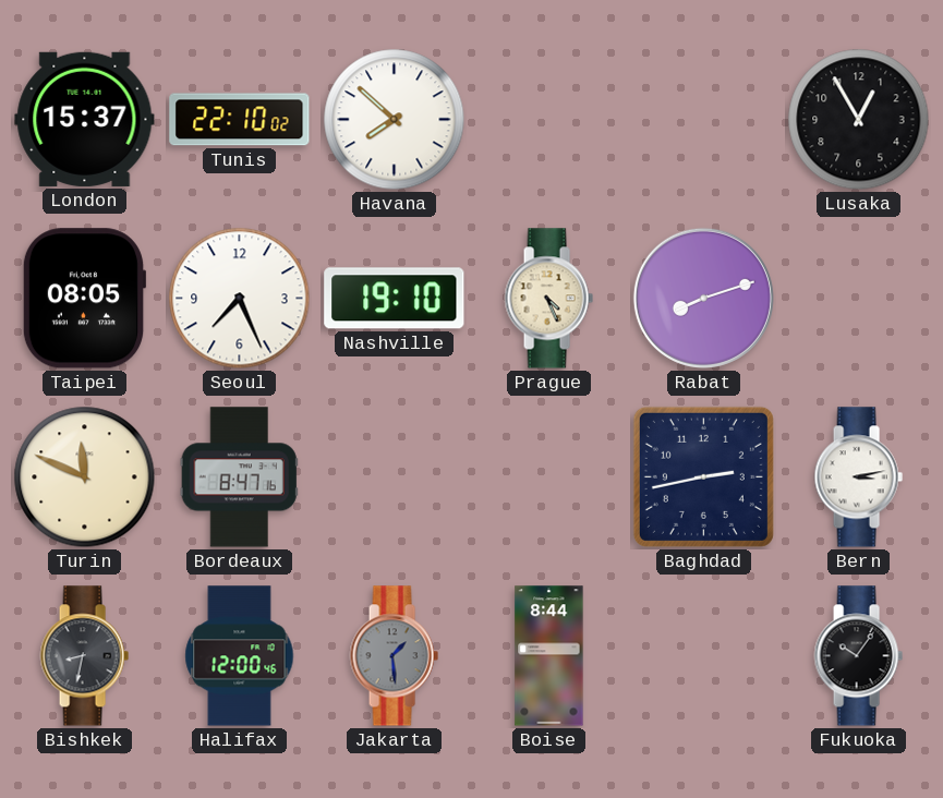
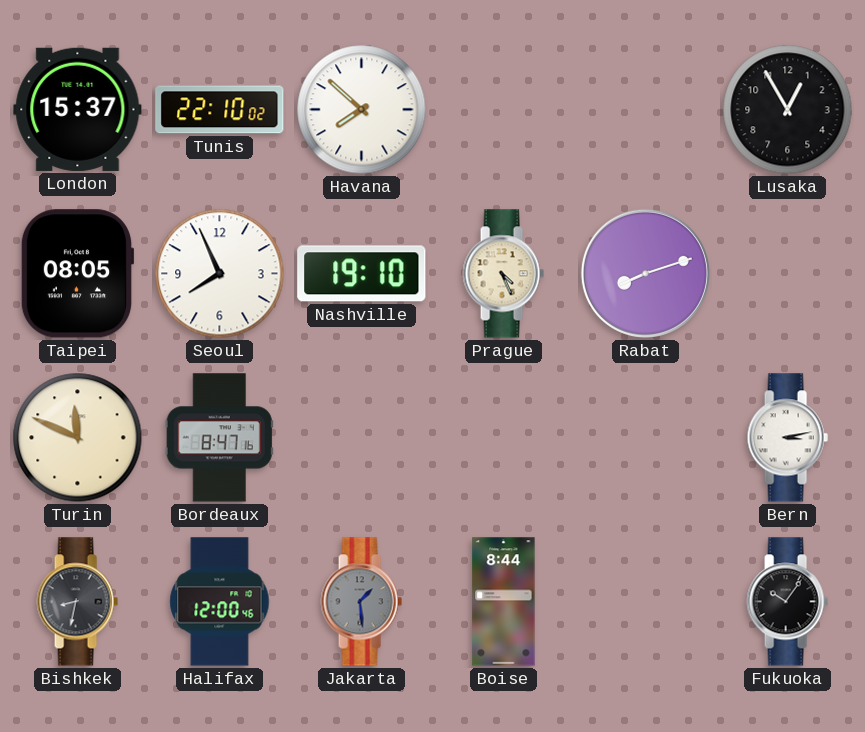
Seoul: 7:26 -> 7:56
Baghdad: 2:43 -> none
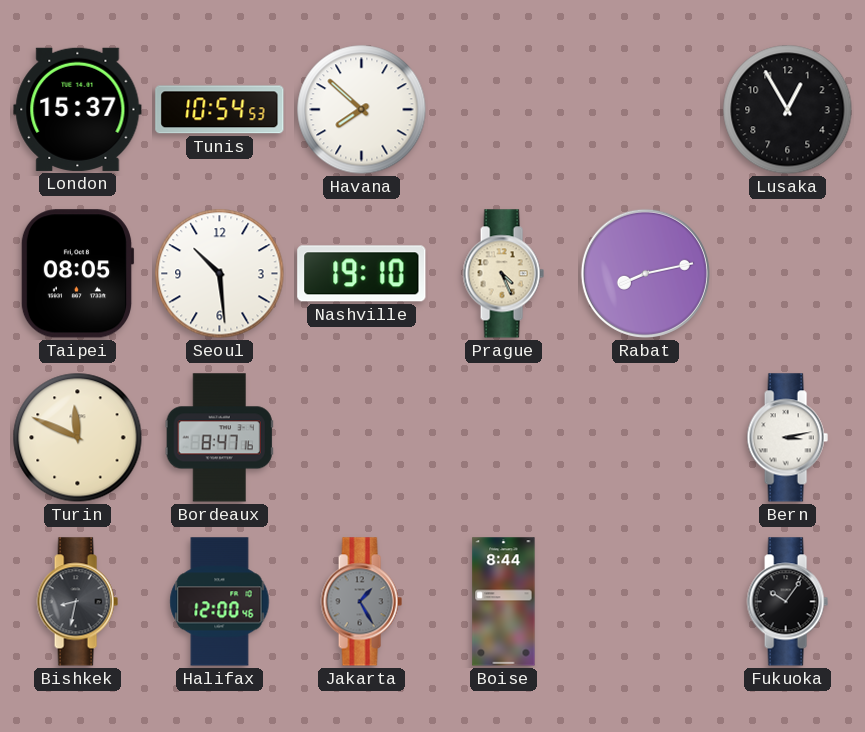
Tunis: 22:10 -> 10:54
Seoul: 7:56 -> 10:29
Rabat: 8:12 -> 8:13
Jakarta: 1:29 -> 1:25
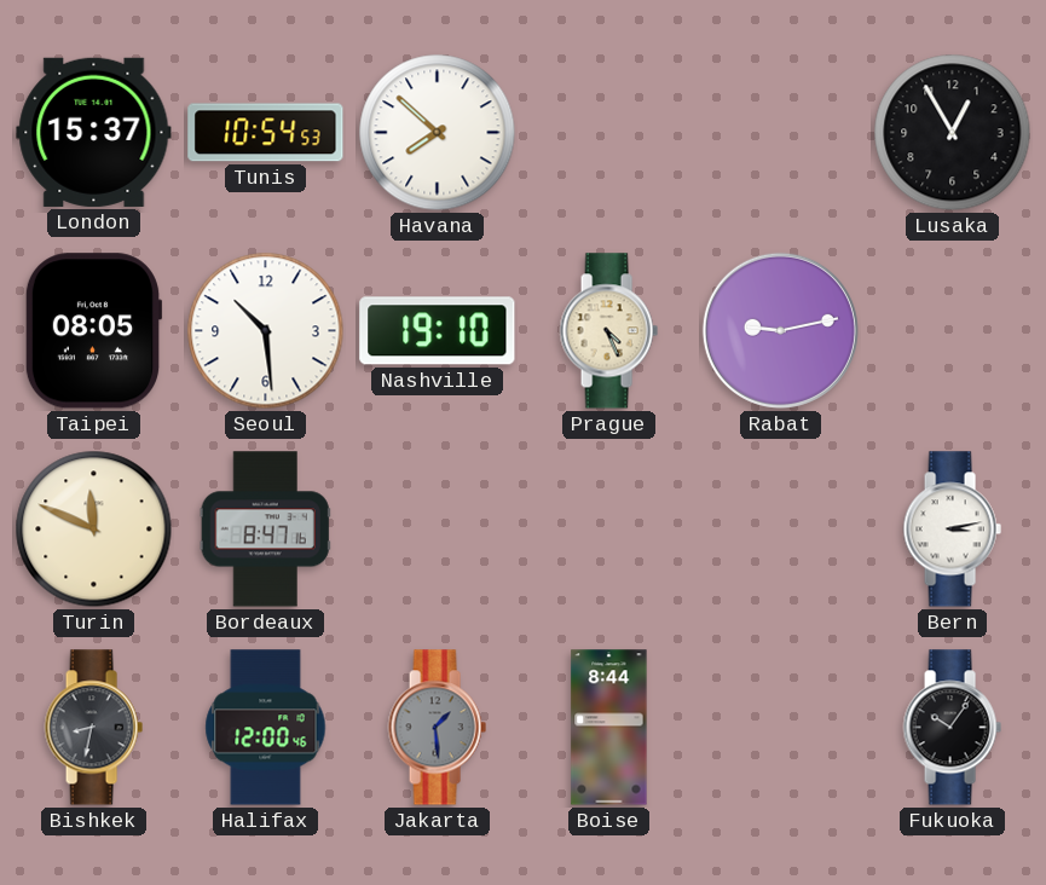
Rabat: 8:13 -> 9:13
Jakarta: 1:25 -> 1:29
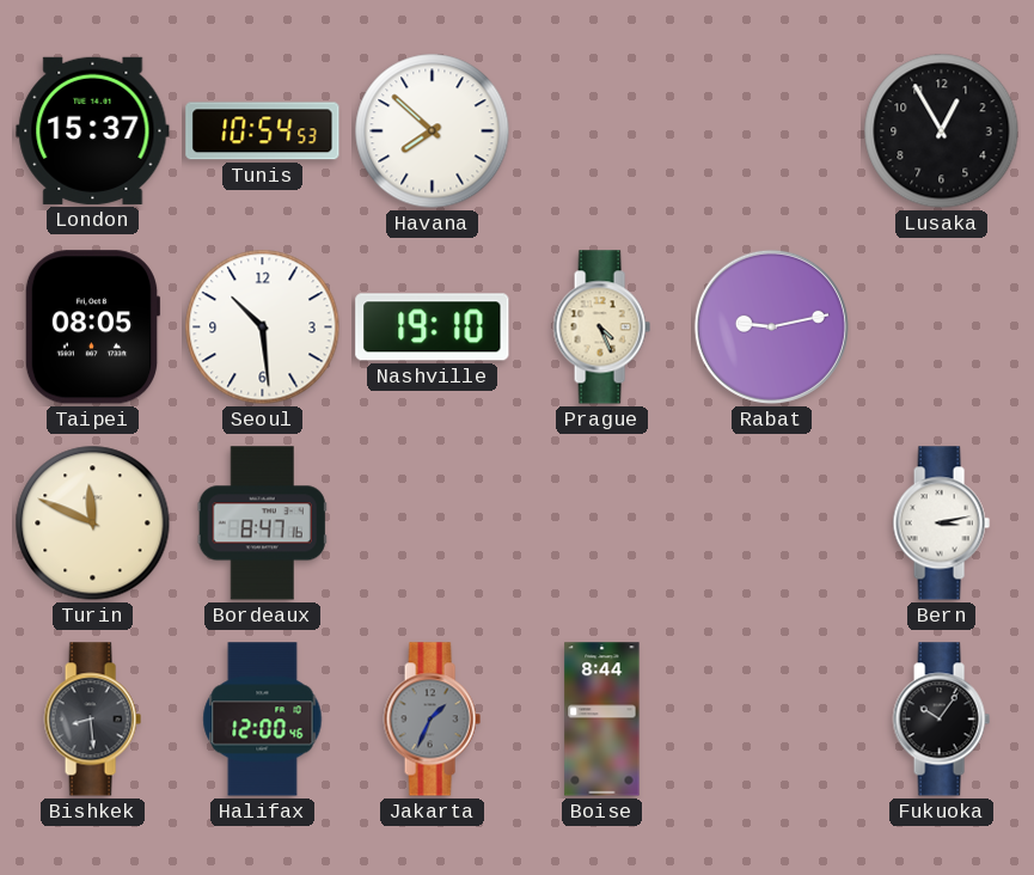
Bishkek: 8:32 -> 8:29
Jakarta: 1:29 -> 1:34
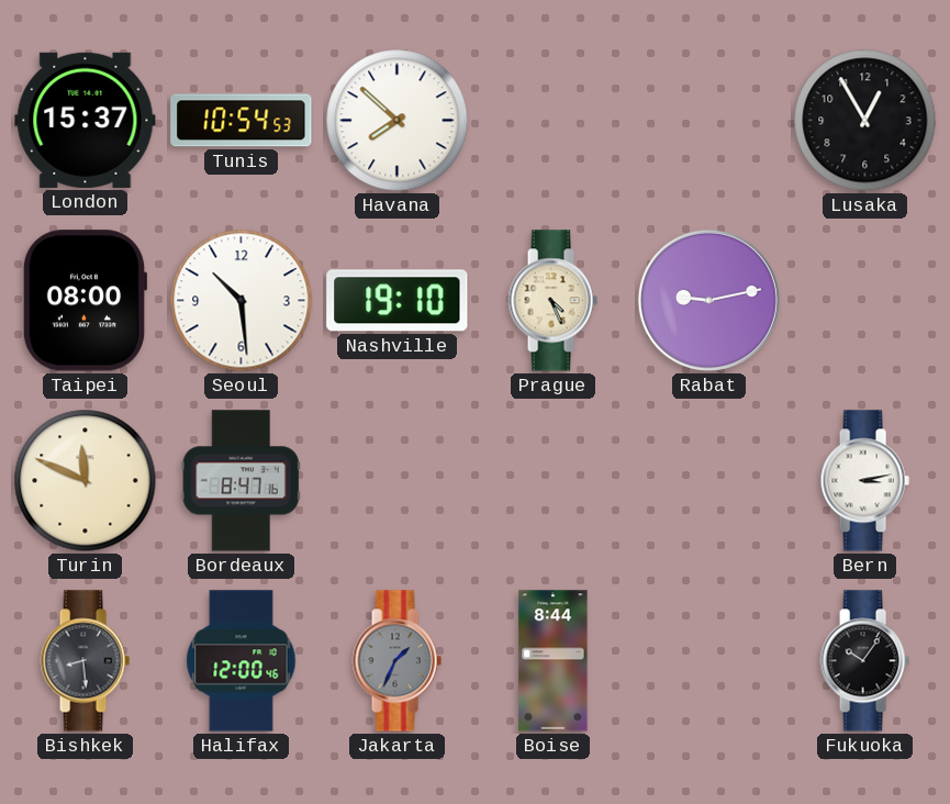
Taipei: 08:05 -> 08:00
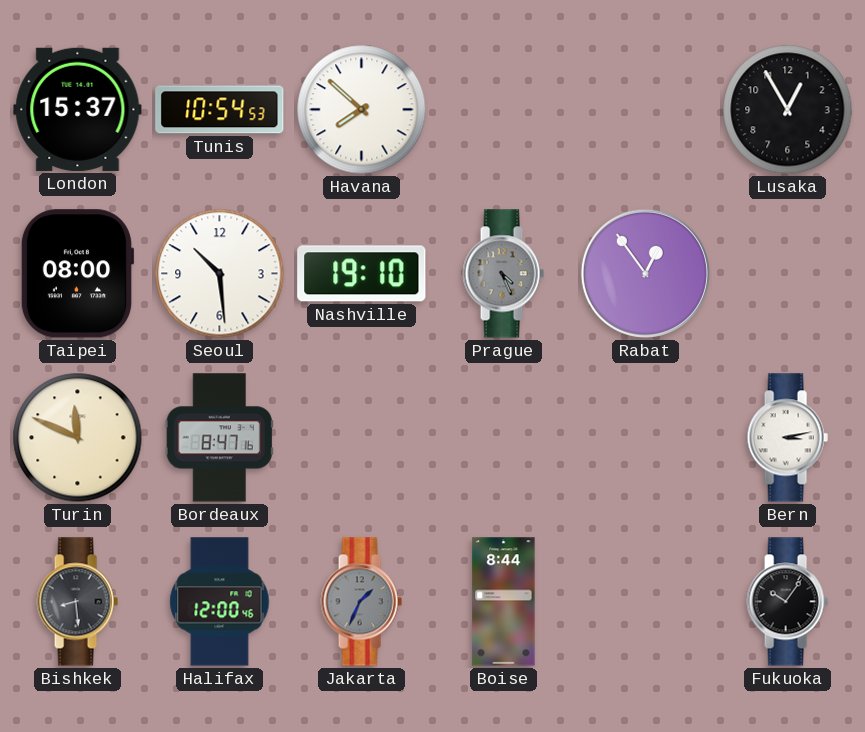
Prague dial: cream -> grey
Rabat: 9:13 -> 12:54
